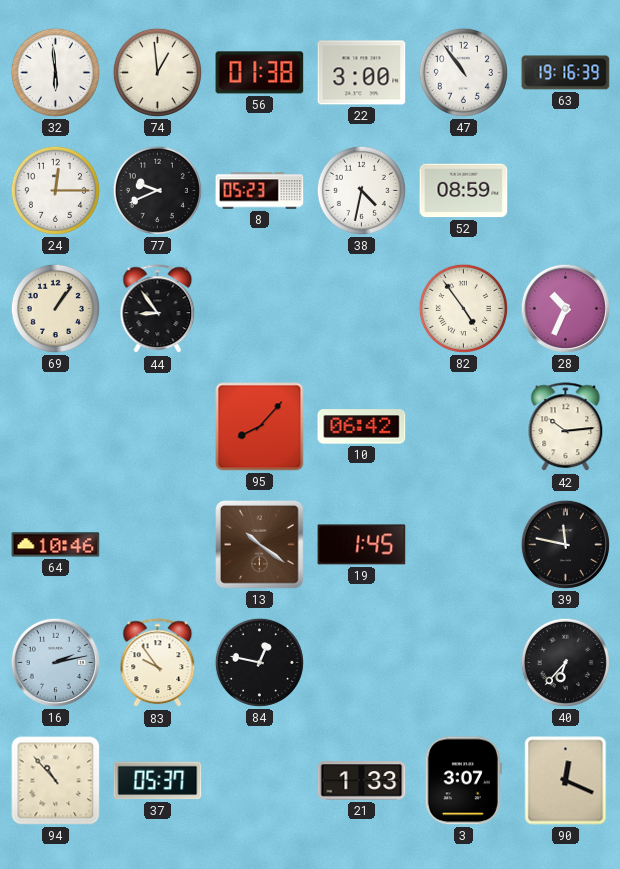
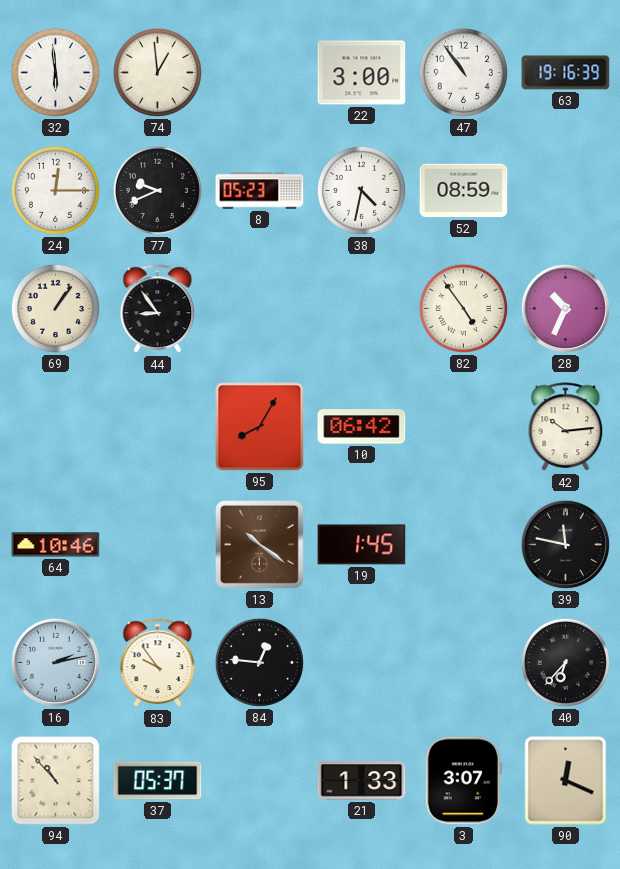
56: 01:38 -> none
95: 8:07 -> 8:05
84: 12:47 -> 12:46
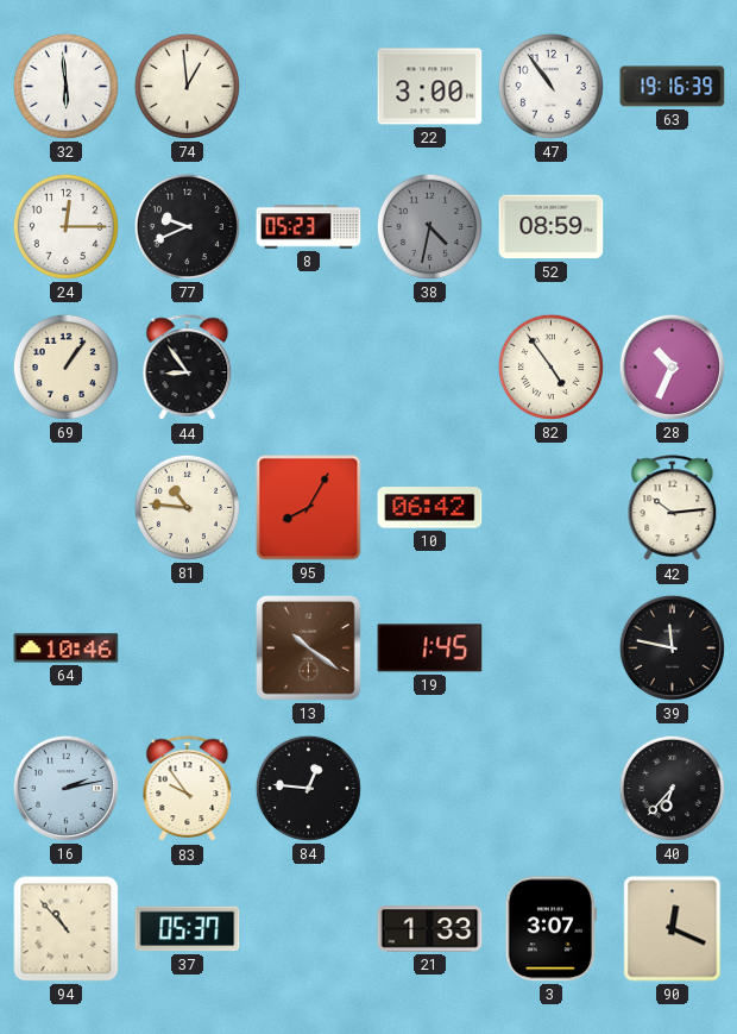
38 dial: white -> grey
81: none -> 10:46
